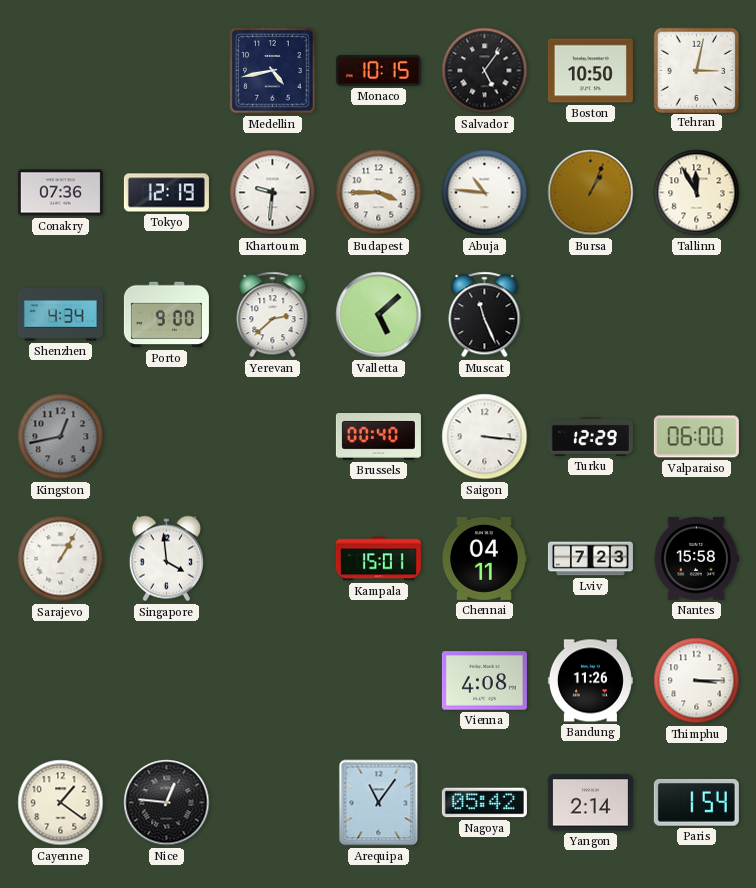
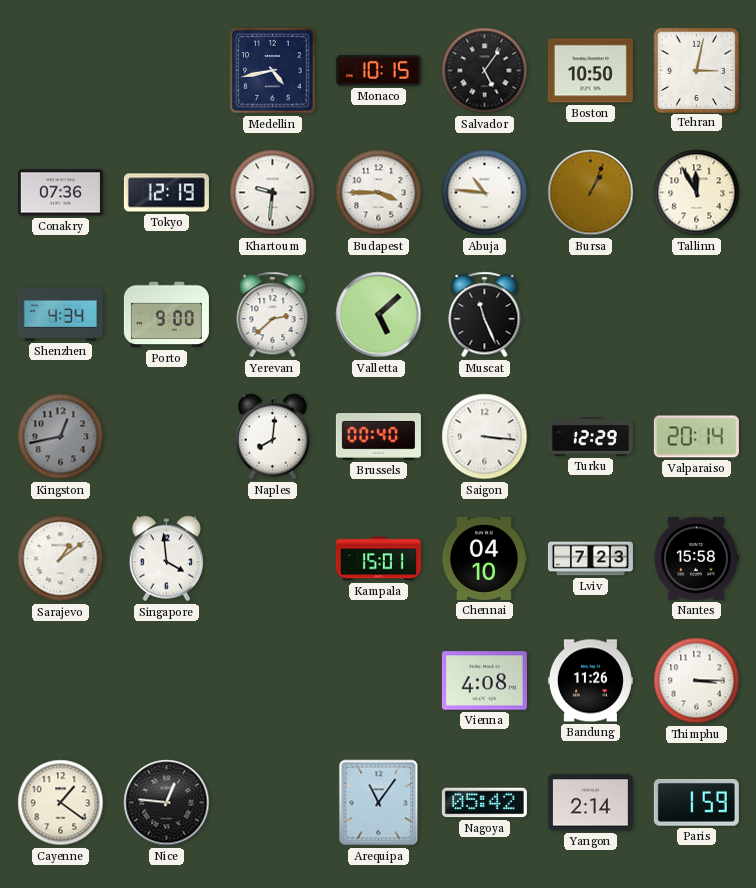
Naples: none -> 8:01
Valparaiso: 06:00 -> 20:14
Sarajevo: 1:05 -> 1:09
Chennai: 04:11 -> 04:10
Paris: 1:54 -> 1:59
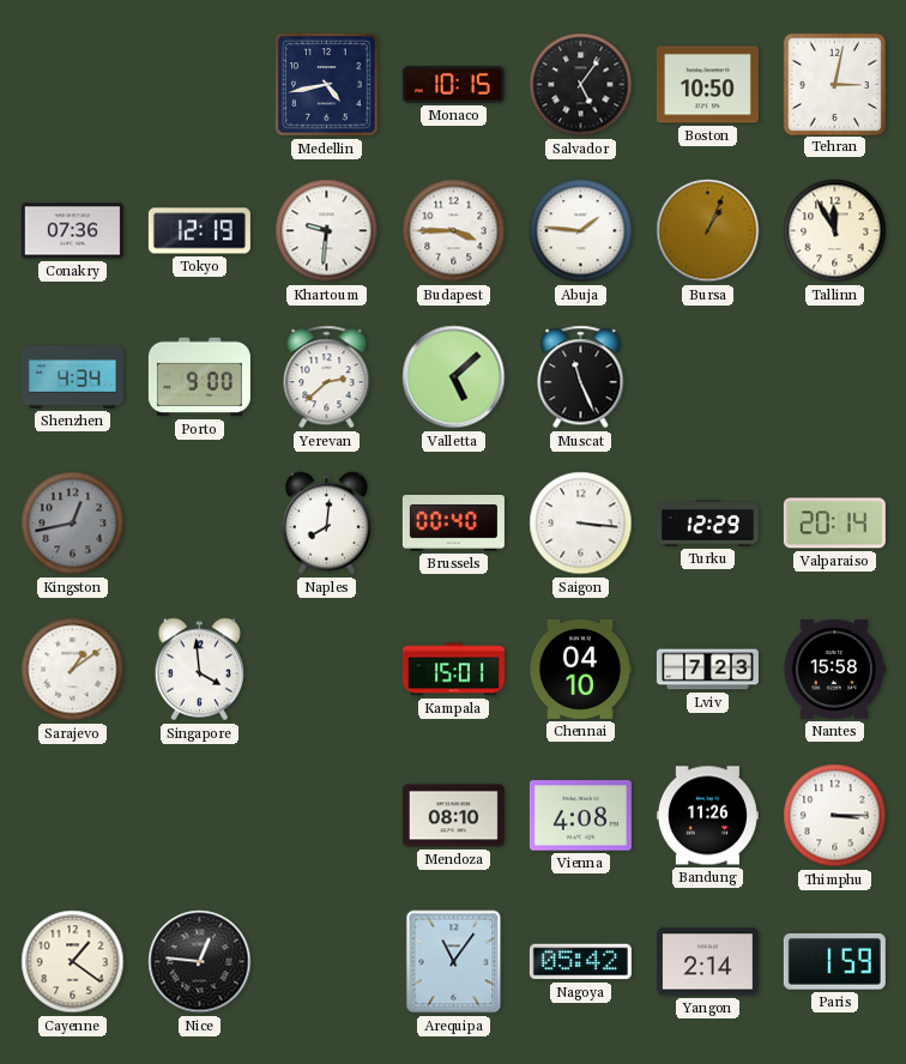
Abuja: 10:46 -> 1:46
Mendoza: none -> 08:10
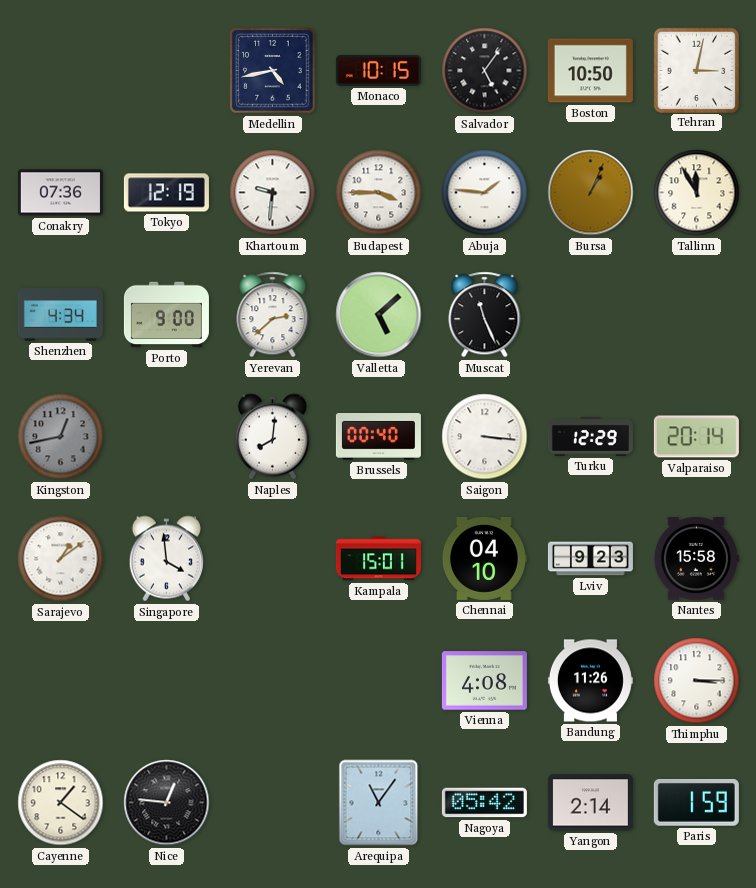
Lviv: 7:23 -> 9:23
Mendoza: 08:10 -> none
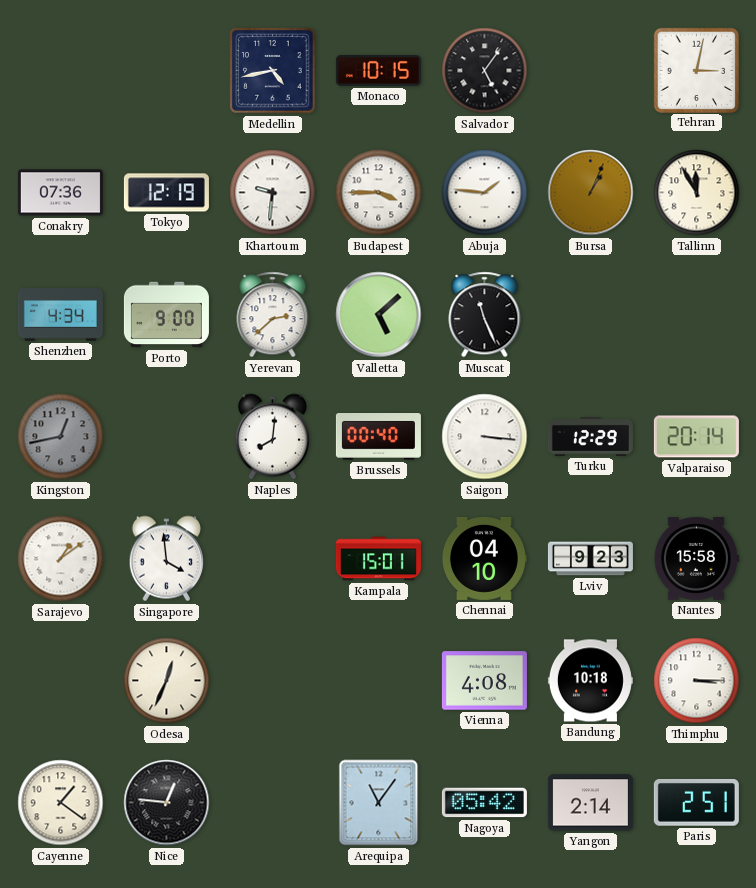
Boston: 10:50 -> none
Odesa: none -> 12:34
Bandung: 11:26 -> 10:18
Paris: 1:59 -> 2:51
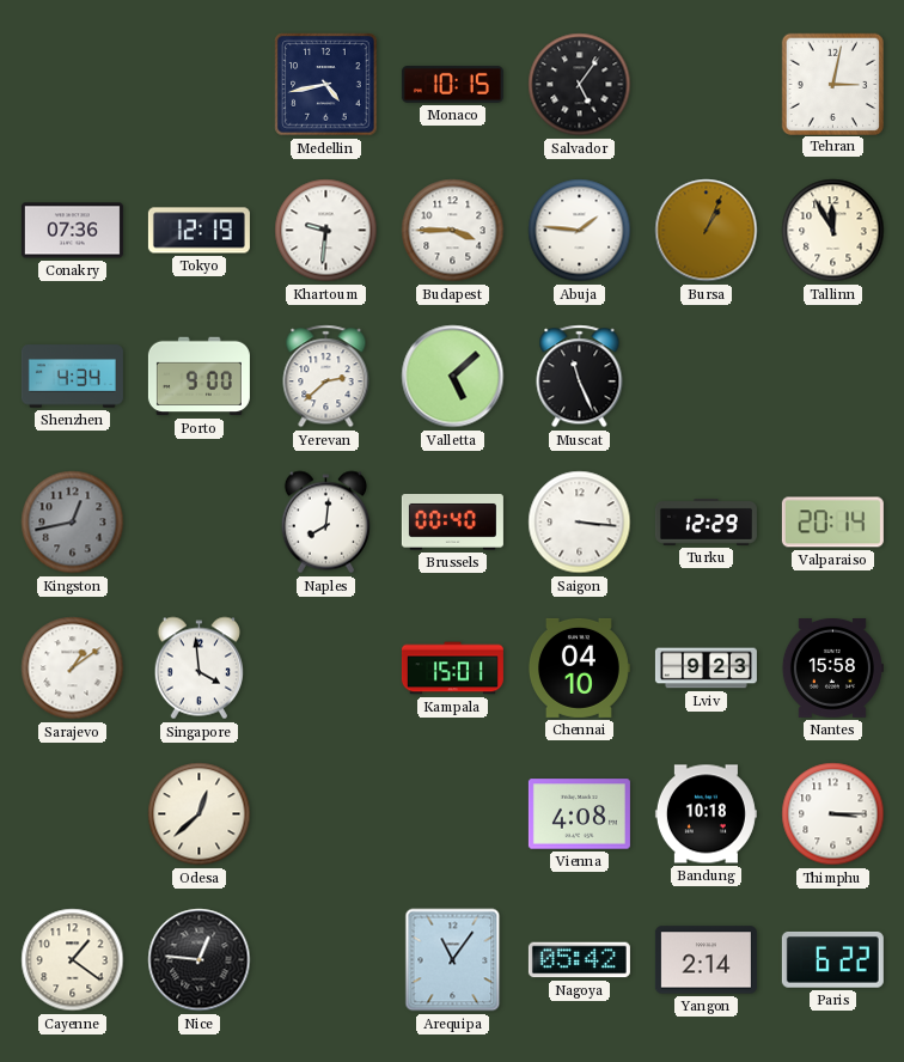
Odesa: 12:34 -> 12:38
Paris: 2:51 -> 6:22
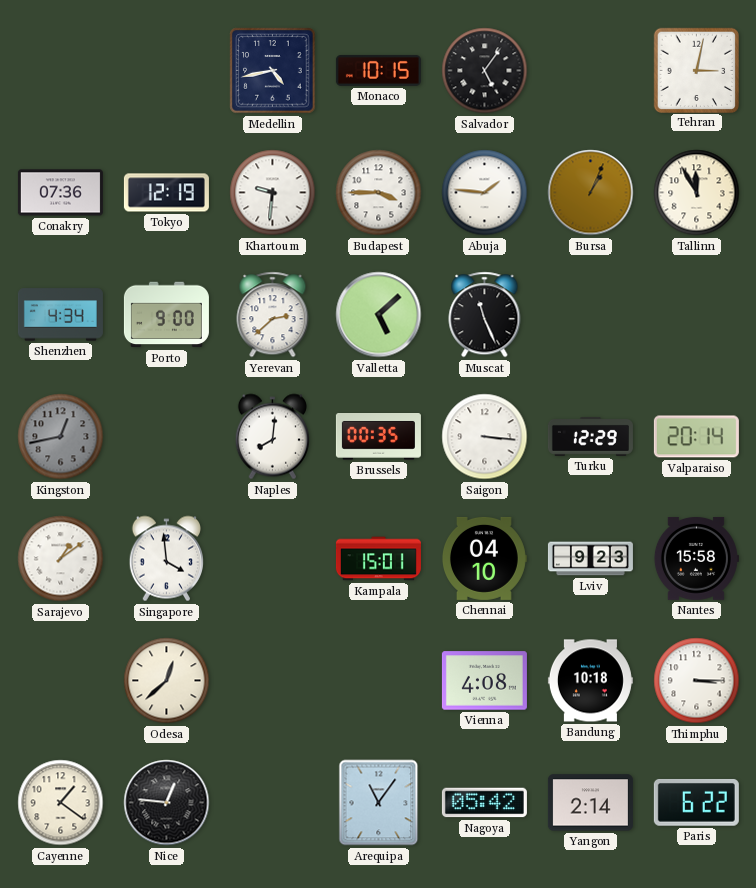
Brussels: 00:40 -> 00:35
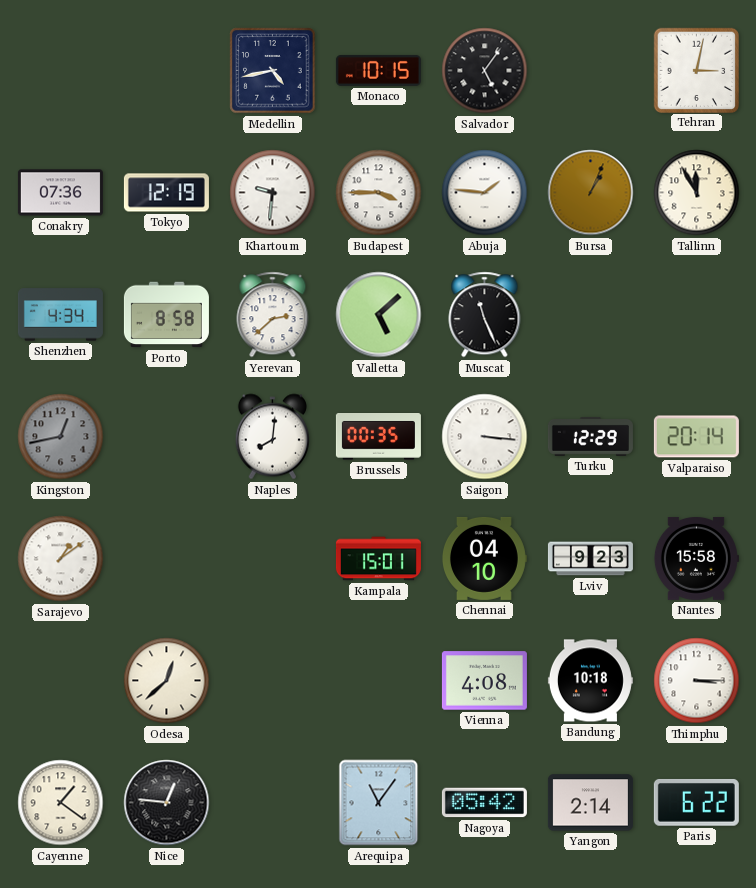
Porto: 9:00 -> 8:58
Singapore: 3:59 -> none
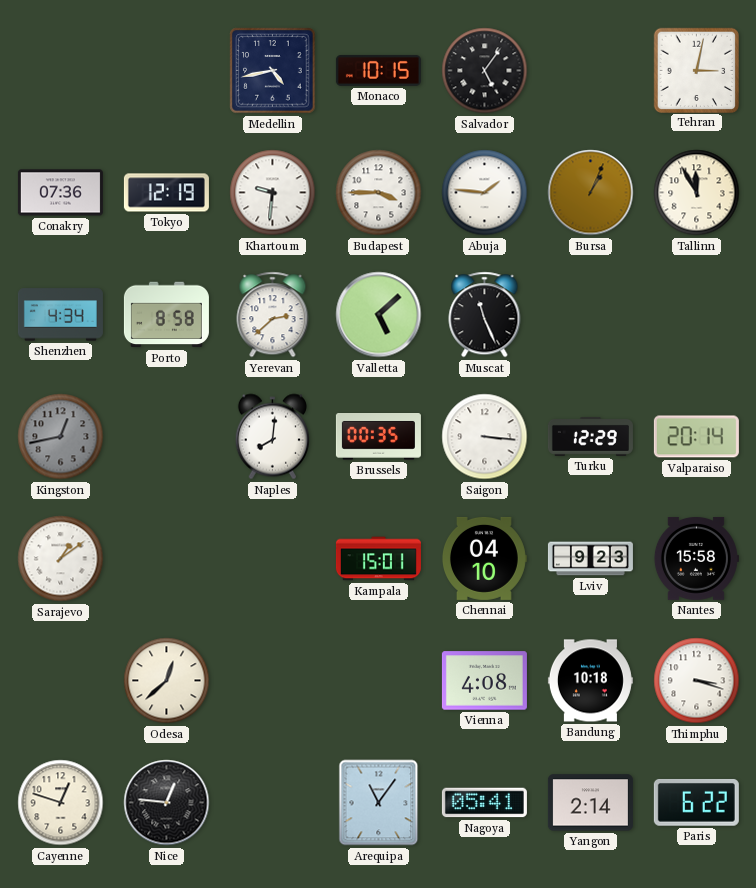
Thimphu: 3:15 -> 3:18
Cayenne: 1:21 -> 12:48
Nagoya: 05:42 -> 05:41
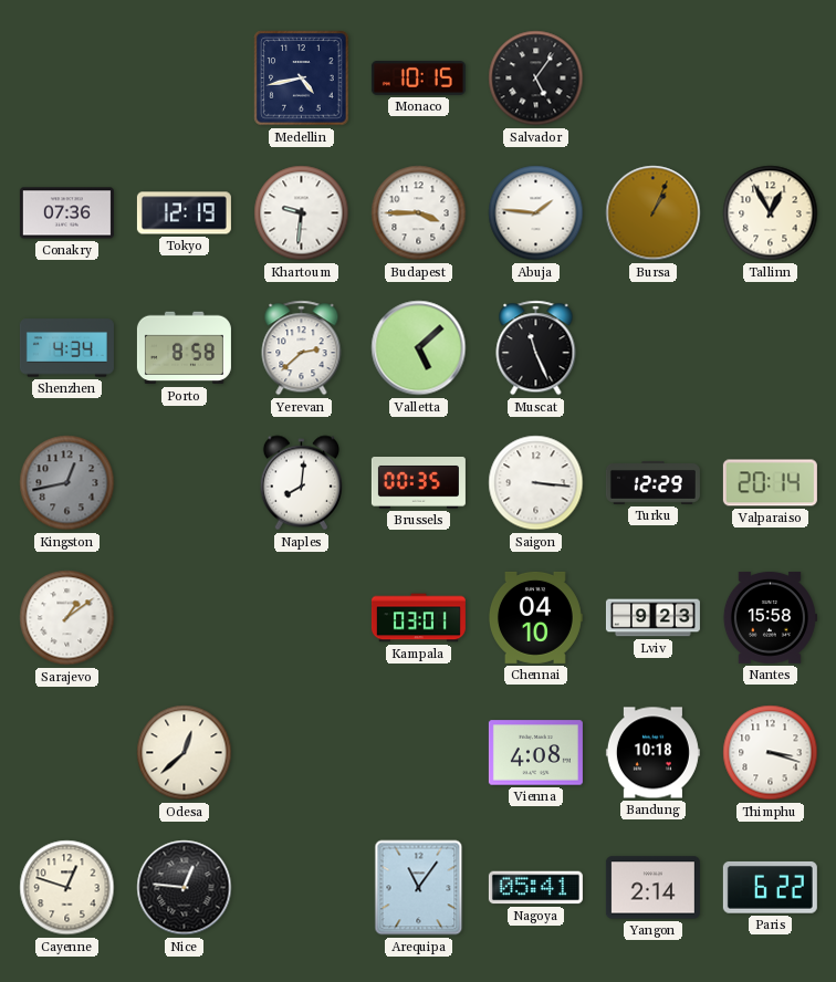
Tehran: 3:02 -> none
Tallinn: 11:55 -> 12:55
Kampala: 15:01 -> 03:01
